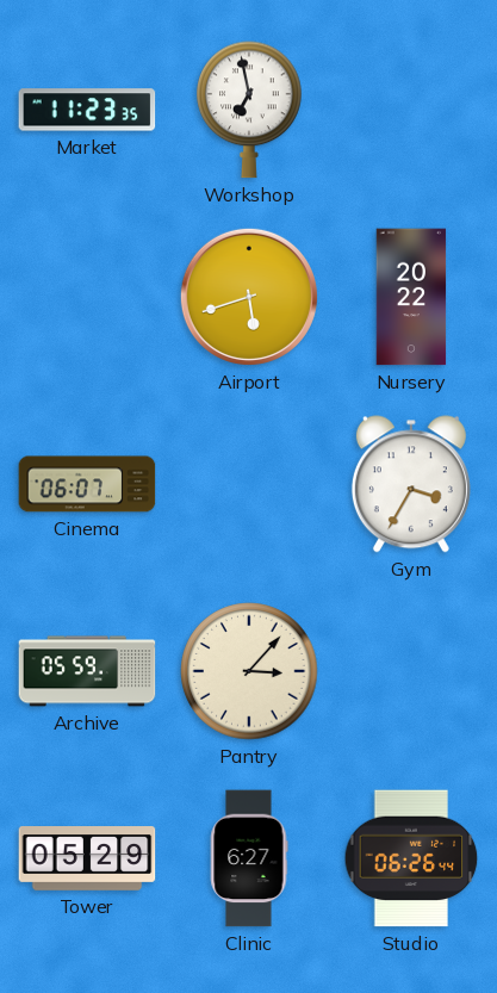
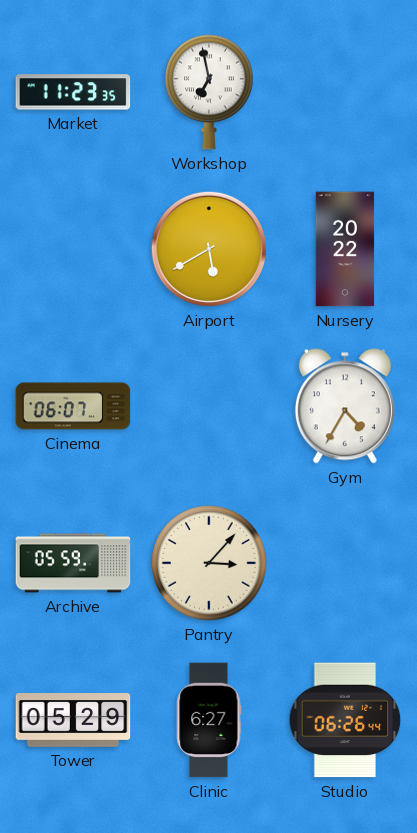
Airport: 5:42 -> 5:40
Gym: 3:35 -> 4:35
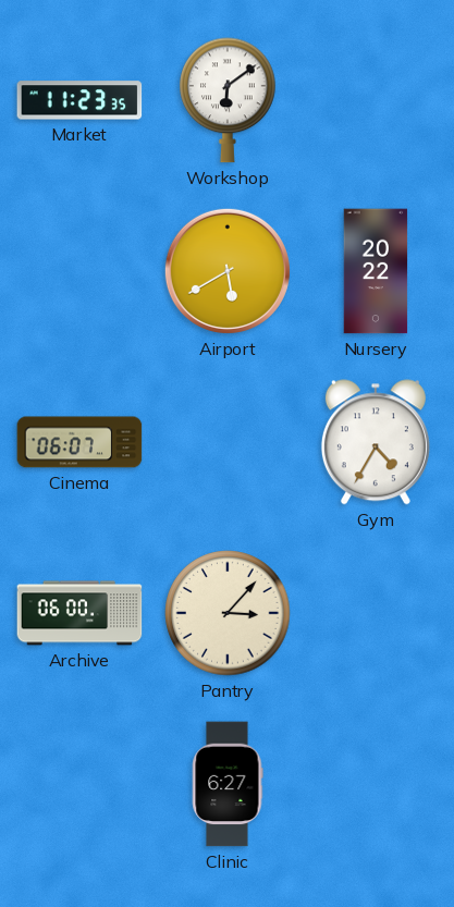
Workshop: 6:58 -> 6:09
Archive: 05:59 -> 06:00
Tower: 05:29 -> none
Studio: 06:26 -> none
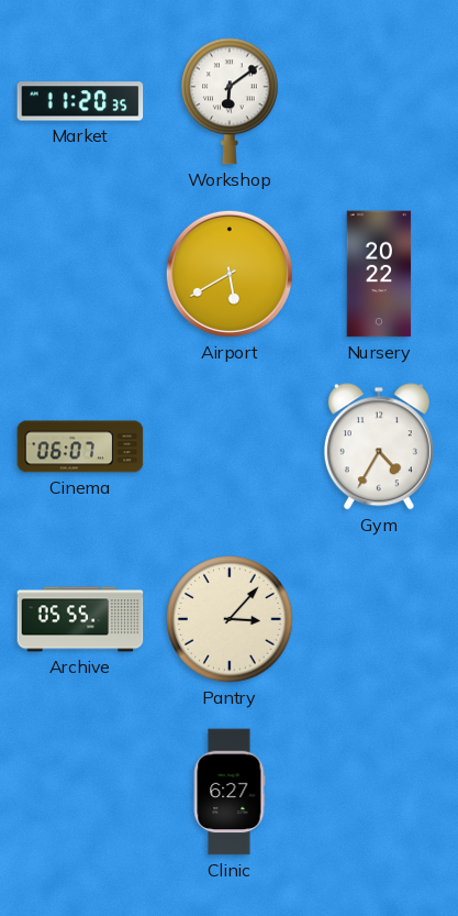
Market: 11:23 -> 11:20
Archive: 06:00 -> 05:55
